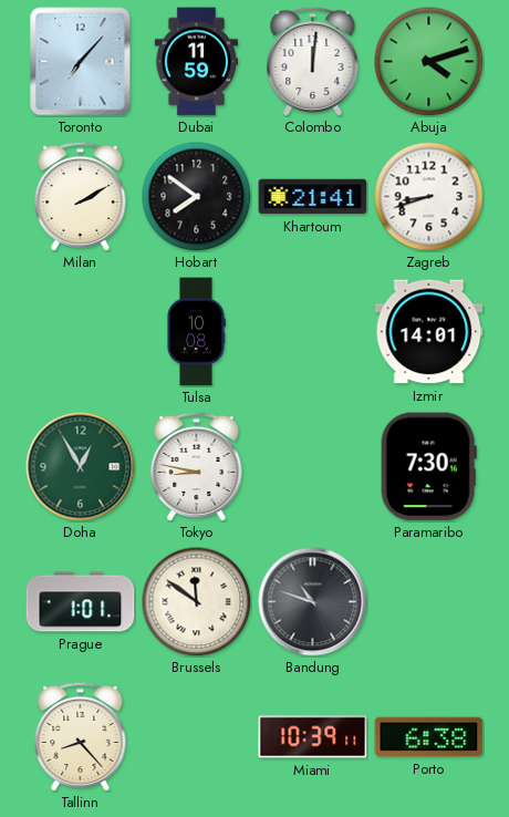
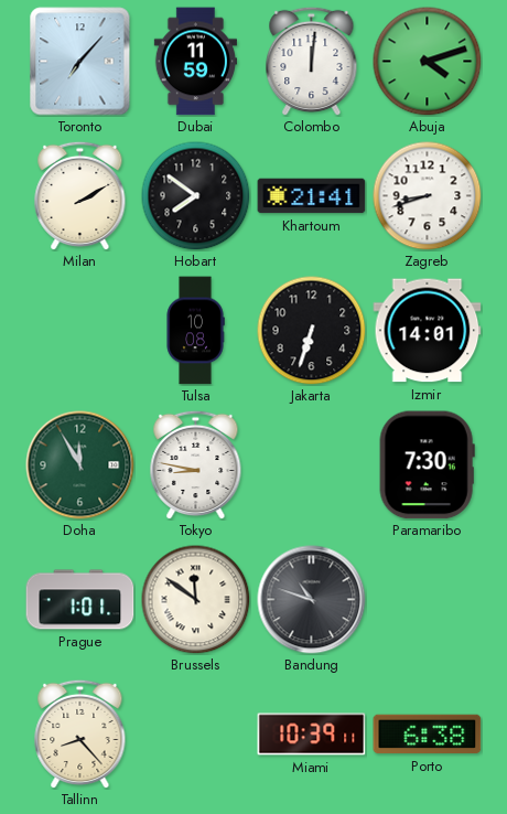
Jakarta: none -> 6:33
Doha: 12:55 -> 11:55
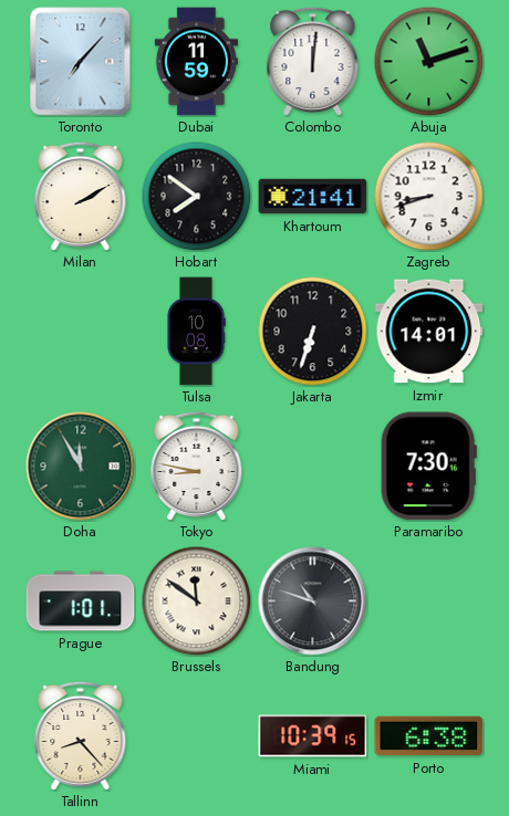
Abuja: 4:12 -> 11:12
Miami: 10:39:11 -> 10:39:15
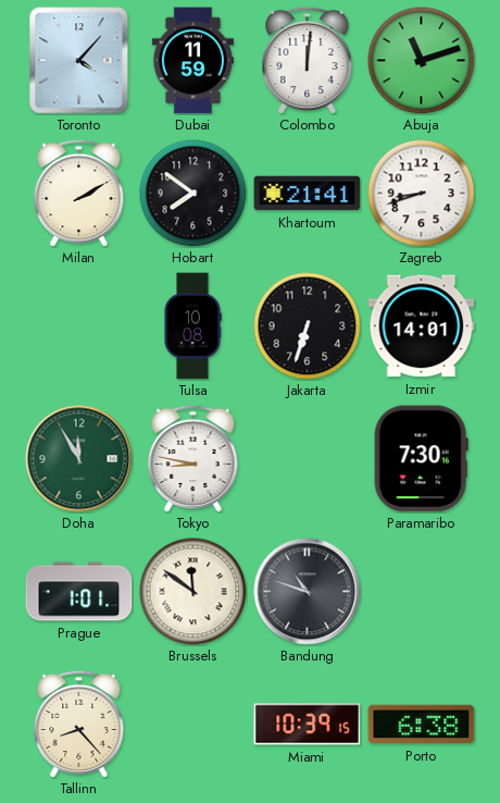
Toronto: 7:07 -> 4:07
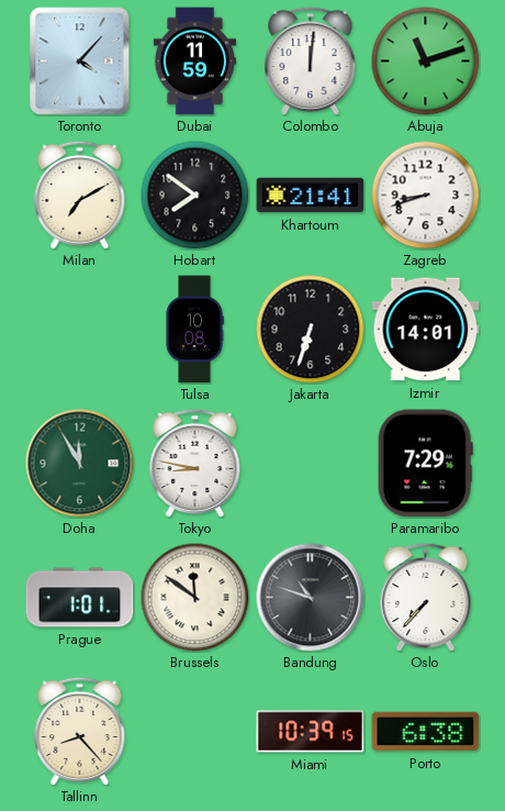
Milan: 2:10 -> 7:10
Paramaribo: 7:30 -> 7:29
Oslo: none -> 7:37
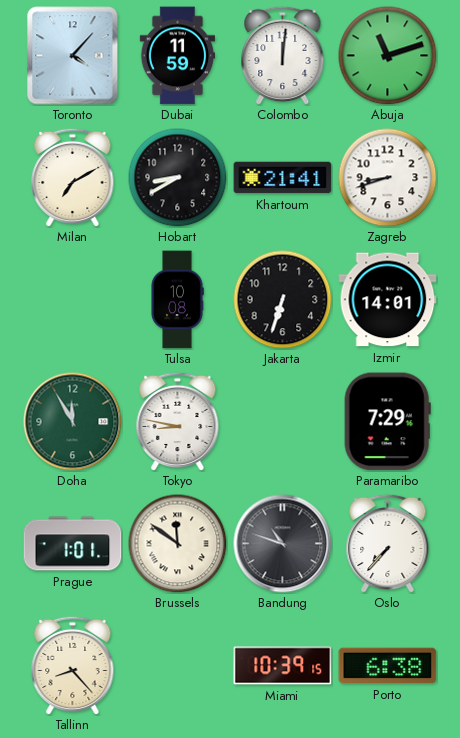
Hobart: 7:51 -> 8:40
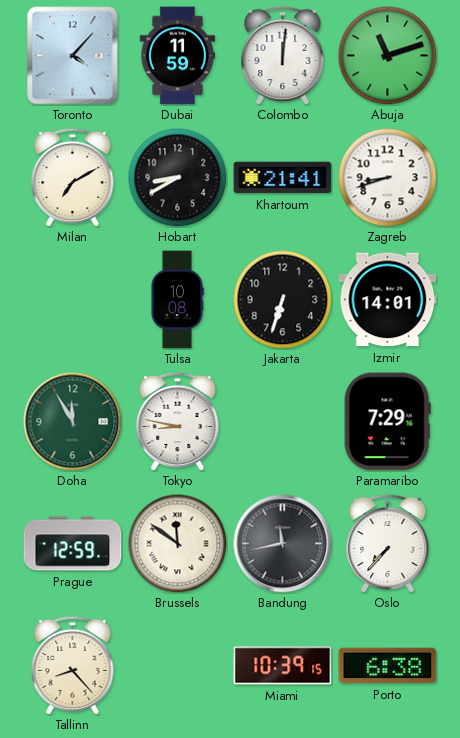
Prague: 1:01 -> 12:59
Bandung: 10:48 -> 11:43
